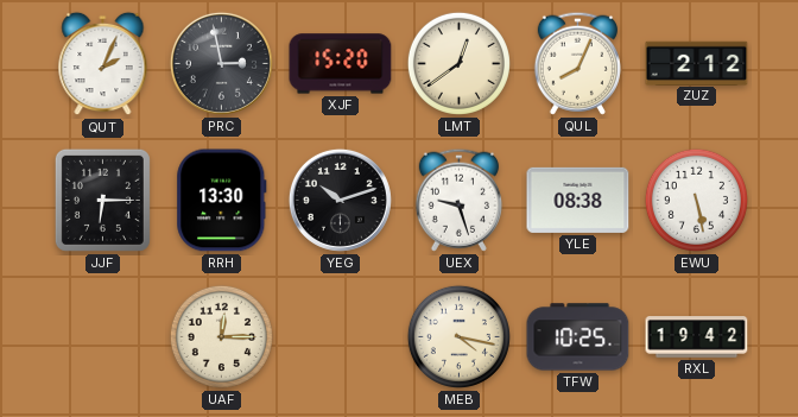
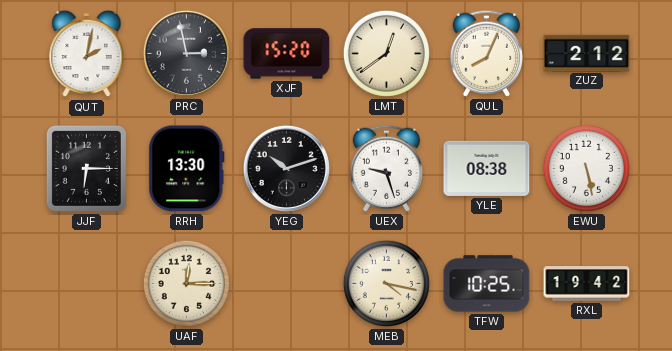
QUT: 2:04 -> 2:02
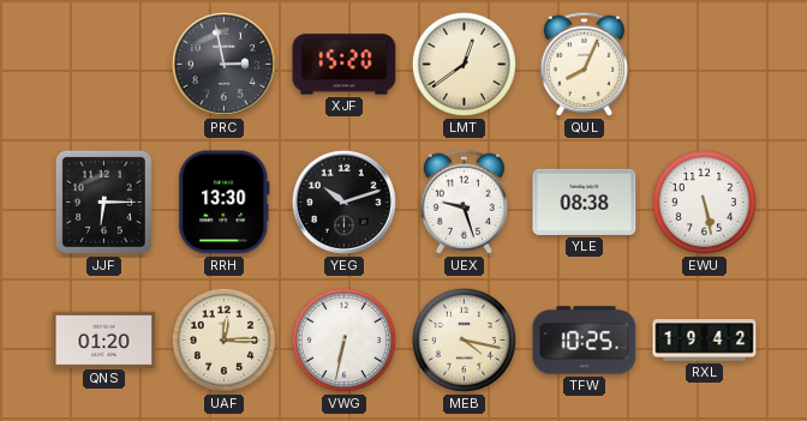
QUT: 2:02 -> none
ZUZ: 2:12 -> none
QNS: none -> 01:20
VWG: none -> 6:32
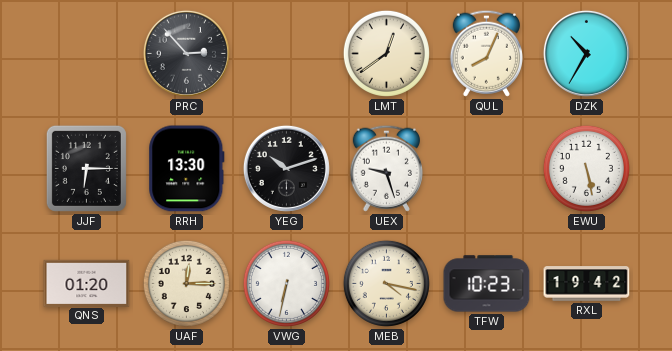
PRC: 2:58 -> 2:53
XJF: 15:20 -> none
DZK: none -> 10:35
YLE: 08:38 -> none
TFW: 10:25 -> 10:23
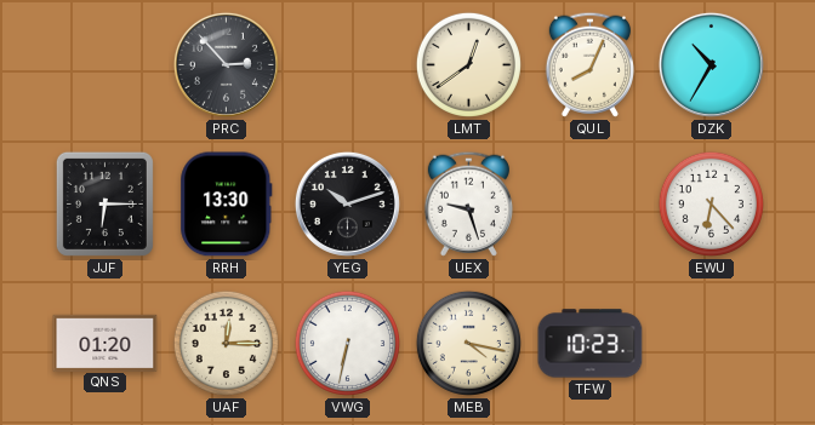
EWU: 5:28 -> 6:23
RXL: 19:42 -> none
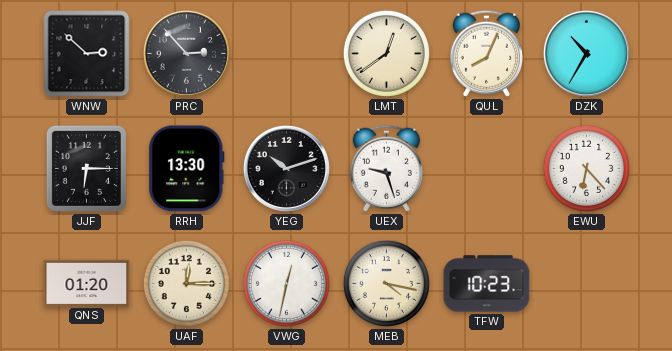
WNW: none -> 2:52
VWG: 6:32 -> 12:32
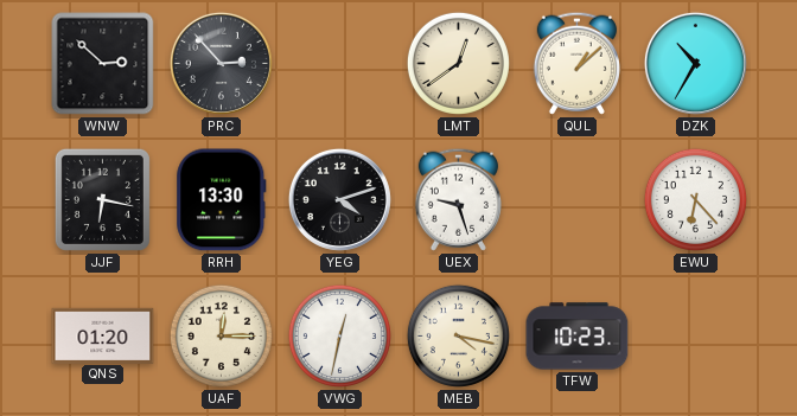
QUL: 8:04 -> 1:08
JJF: 6:15 -> 6:17
YEG: 10:12 -> 4:12
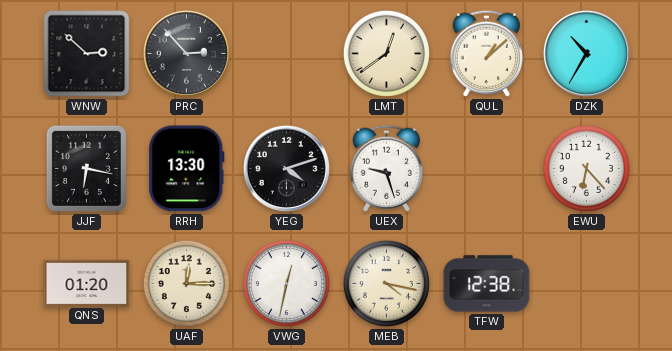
TFW: 10:23 -> 12:38
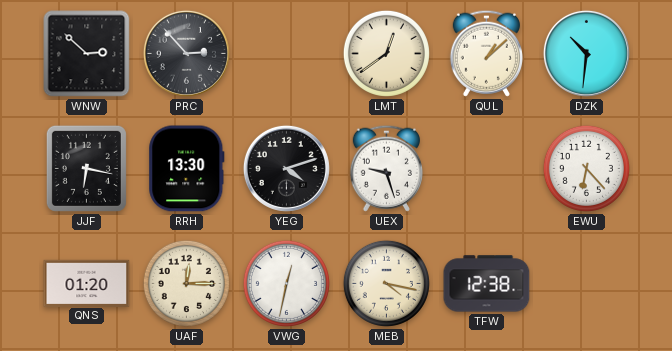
DZK: 10:35 -> 10:31
